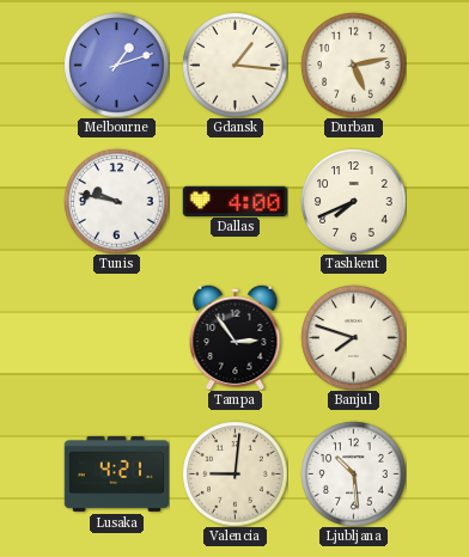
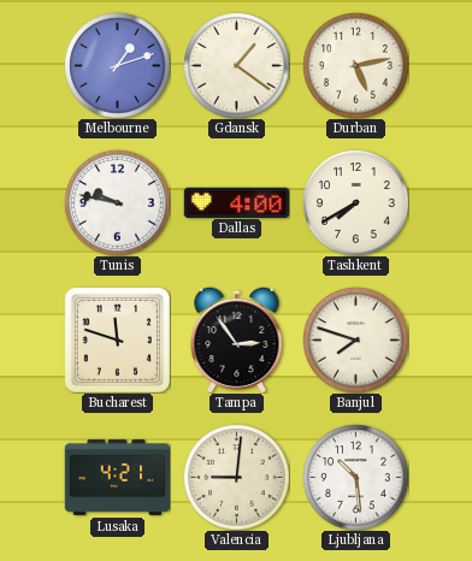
Gdansk: 1:16 -> 1:21
Tashkent: 7:41 -> 7:40
Bucharest: none -> 11:48
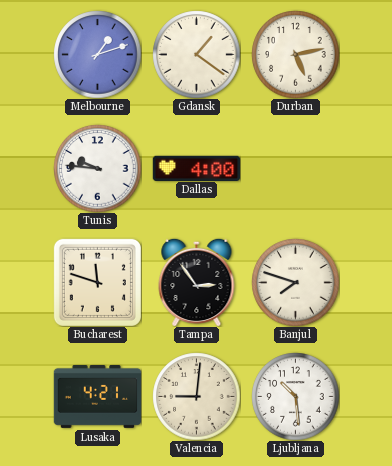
Tunis: 9:47 -> 9:46
Tashkent: 7:40 -> none
